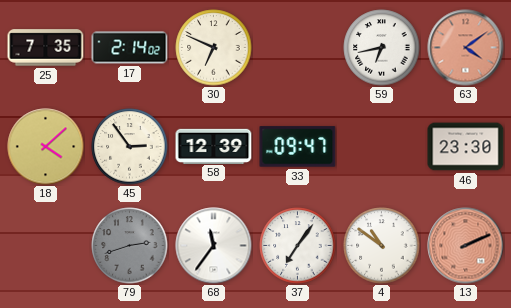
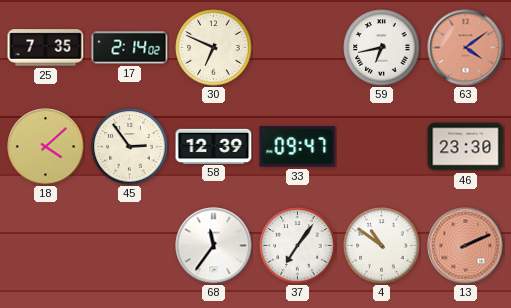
79: 2:42 -> none
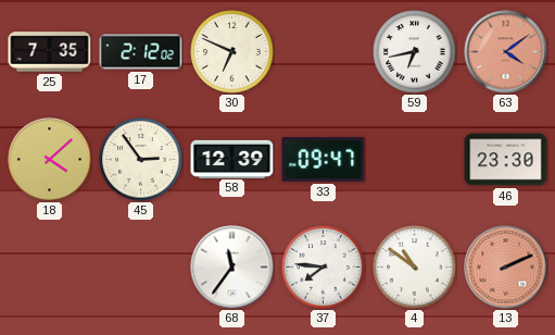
17: 2:14 -> 2:12
37: 7:06 -> 7:46
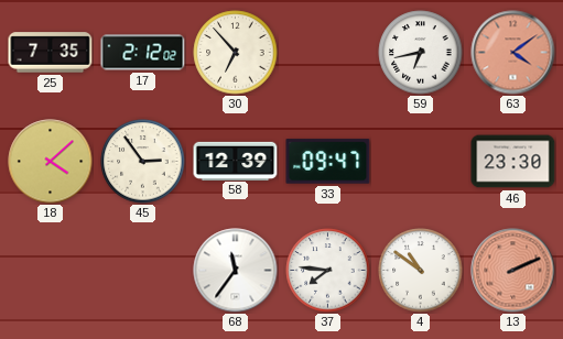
30: 6:49 -> 6:53
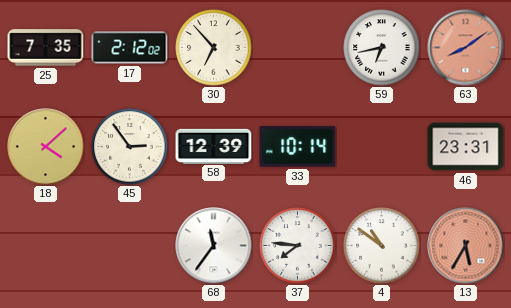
63: 4:09 -> 8:09
33: 09:47 -> 10:14
46: 23:30 -> 23:31
13: 2:11 -> 5:35
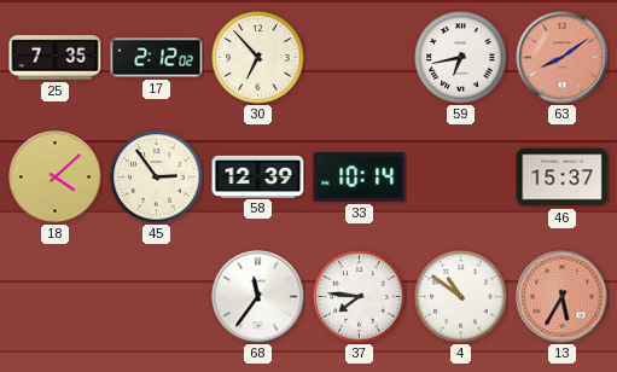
46: 23:31 -> 15:37
